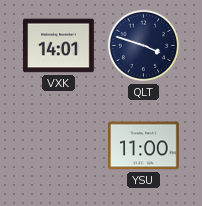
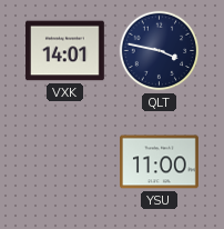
QLT: 3:48 -> 3:47
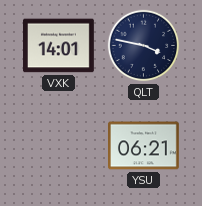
YSU: 11:00 -> 06:21
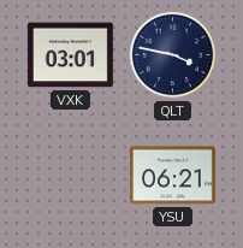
VXK: 14:01 -> 03:01
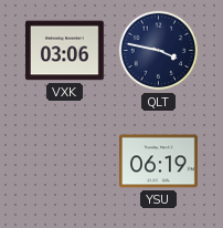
VXK: 03:01 -> 03:06
YSU: 06:21 -> 06:19
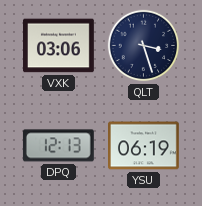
QLT: 3:47 -> 3:27
DPQ: none -> 12:13
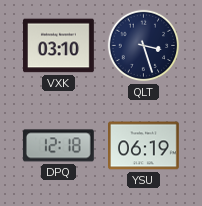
VXK: 03:06 -> 03:10
DPQ: 12:13 -> 12:18
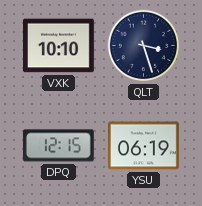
VXK: 03:10 -> 10:10
DPQ: 12:18 -> 12:15
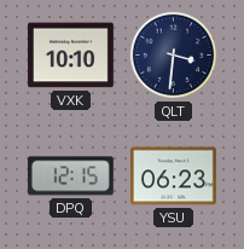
QLT: 3:27 -> 3:31
YSU: 06:19 -> 06:23
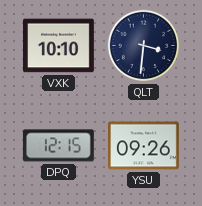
YSU: 06:23 -> 09:26
